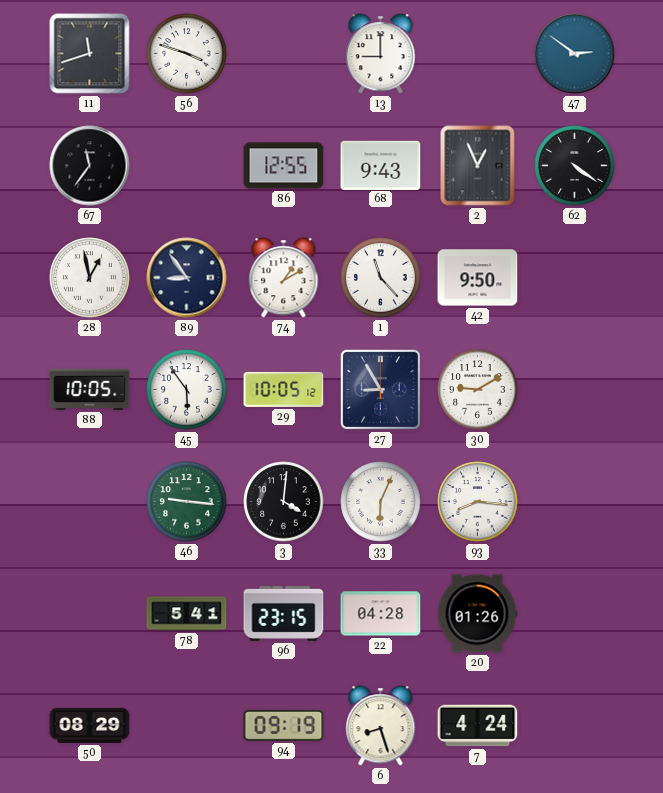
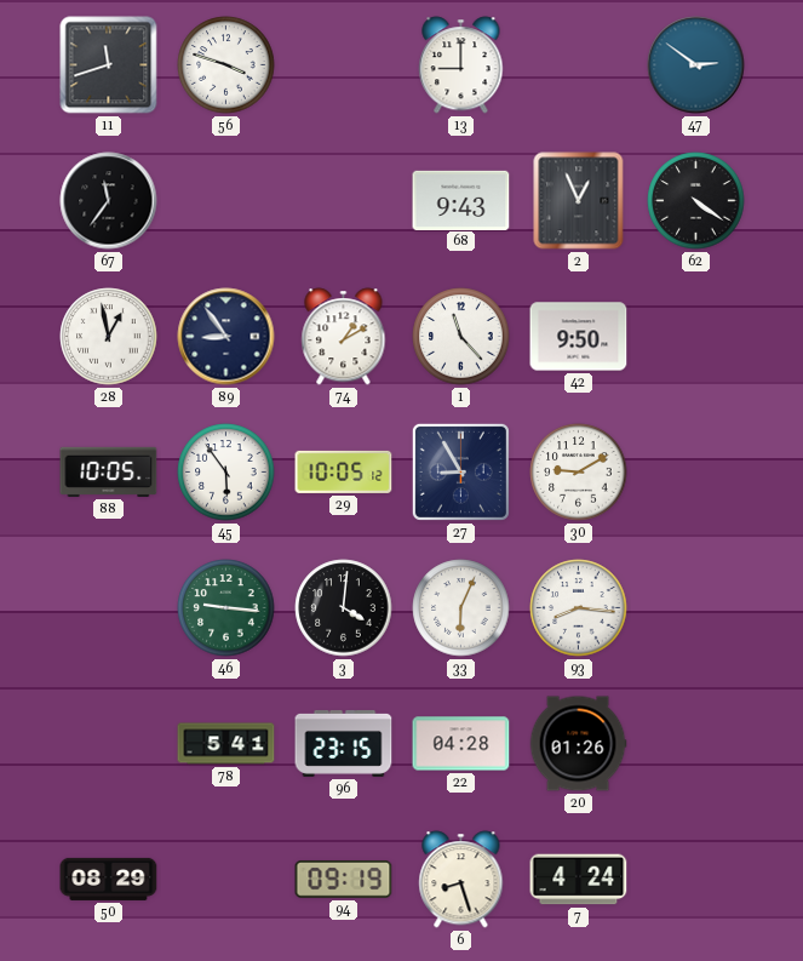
86: 12:55 -> none
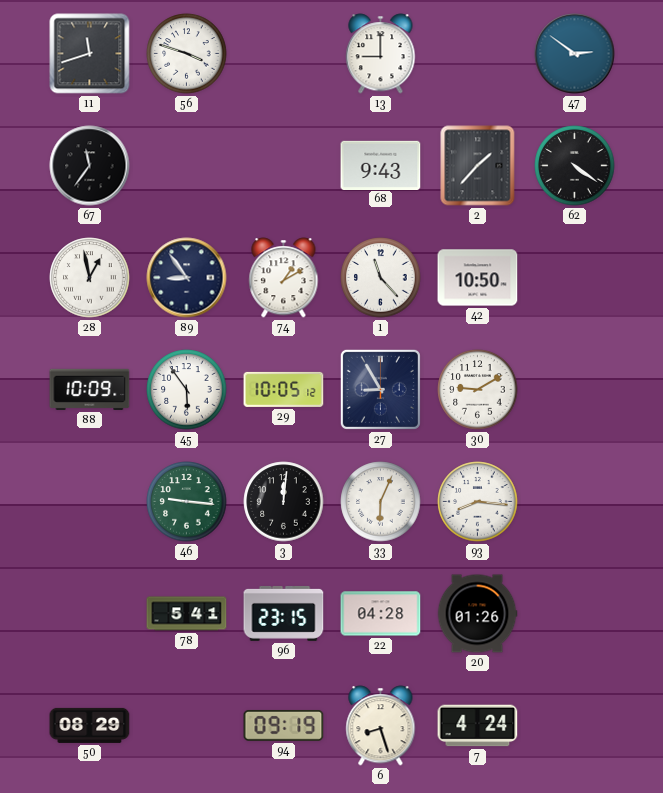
2: 12:56 -> 1:37
42: 9:50 -> 10:50
88: 10:05 -> 10:09
3: 4:01 -> 12:01
